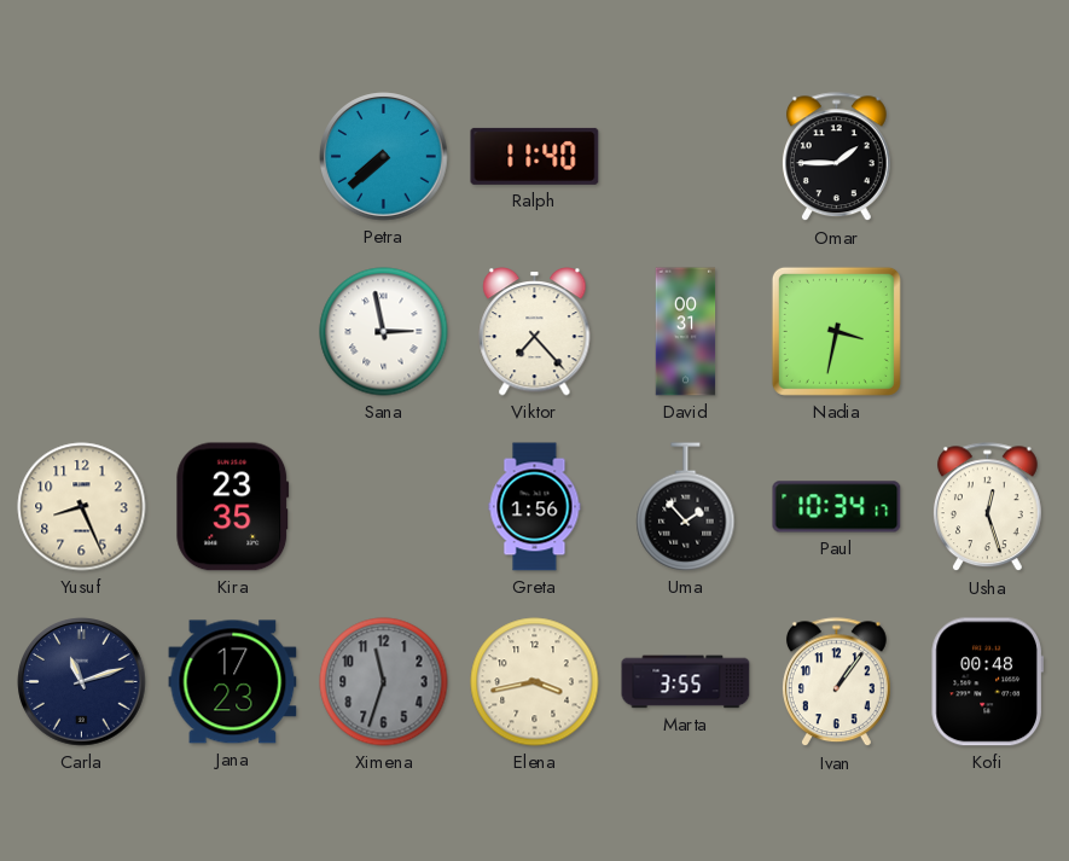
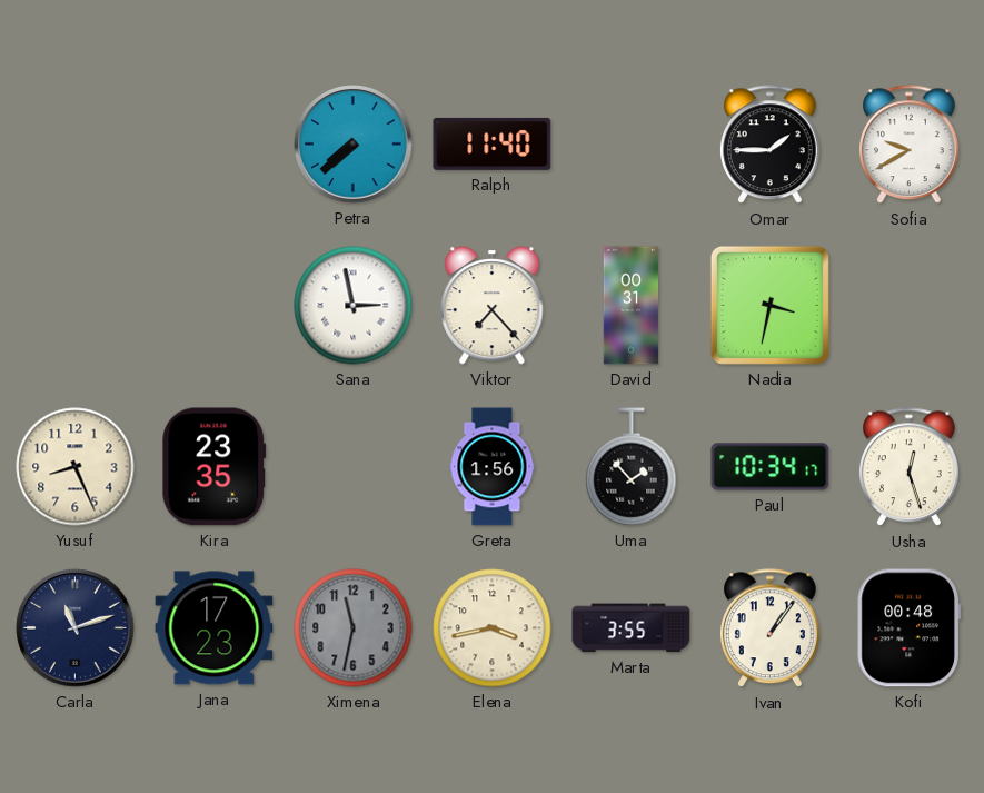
Sofia: none -> 9:40
Ximena: 11:33 -> 11:32
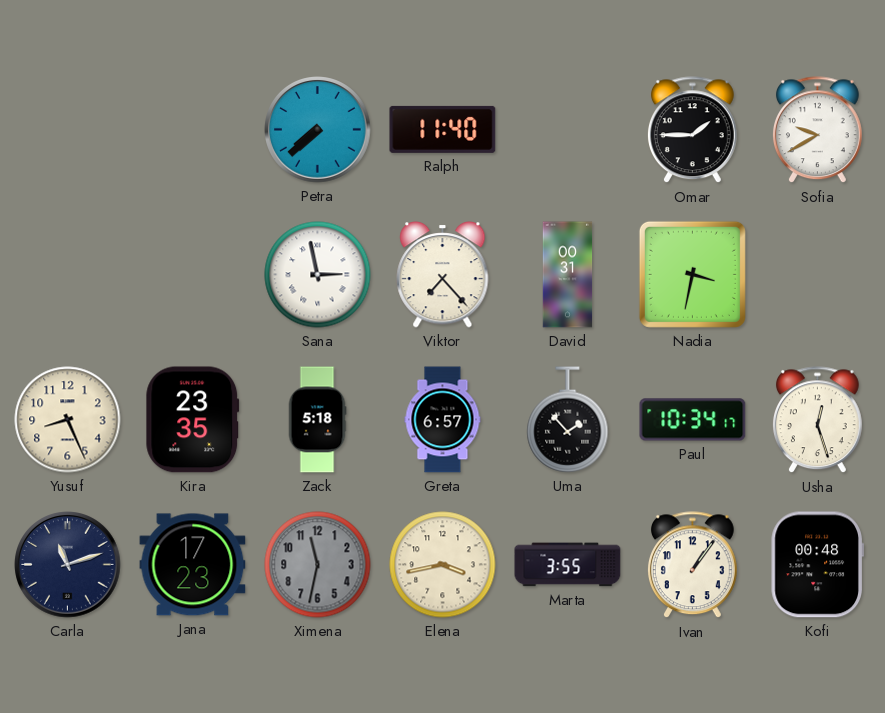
Zack: none -> 5:18
Greta: 1:56 -> 6:57
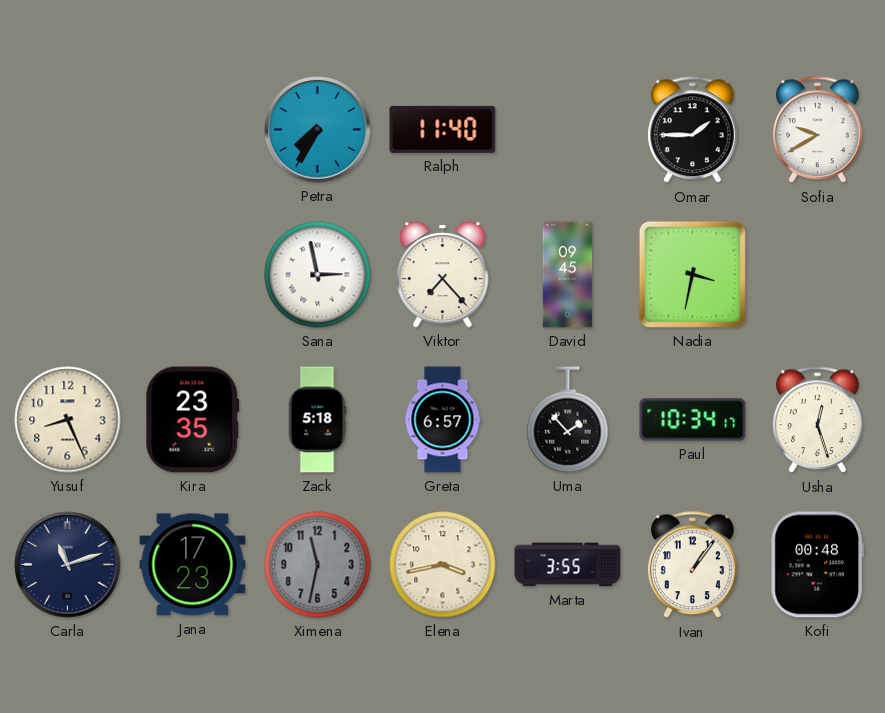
Petra: 7:38 -> 7:35
David: 00:31 -> 09:45
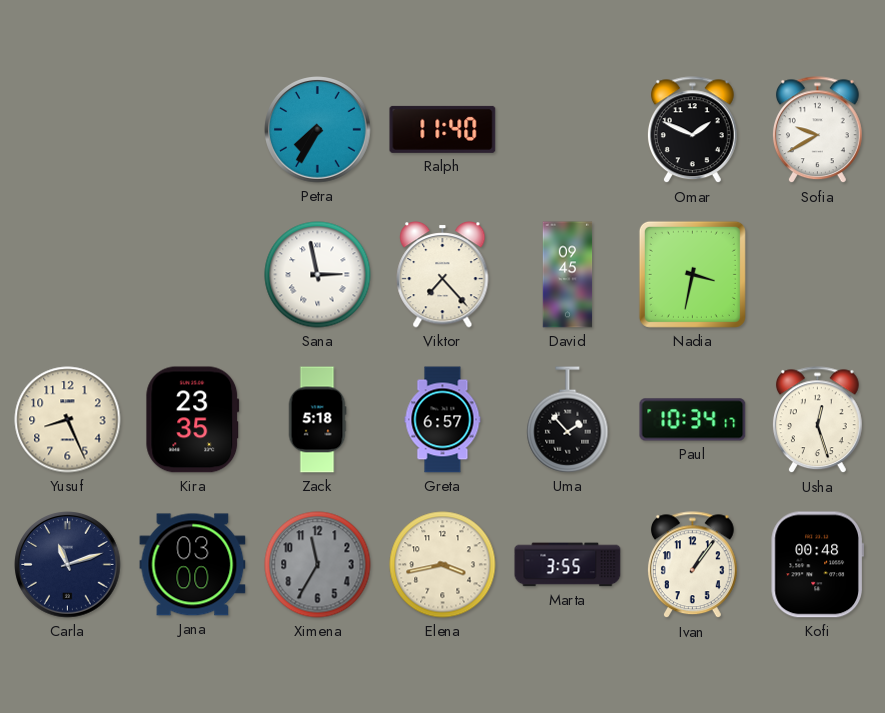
Omar: 1:45 -> 1:49
Jana: 17:23 -> 03:00
Ximena: 11:32 -> 11:35
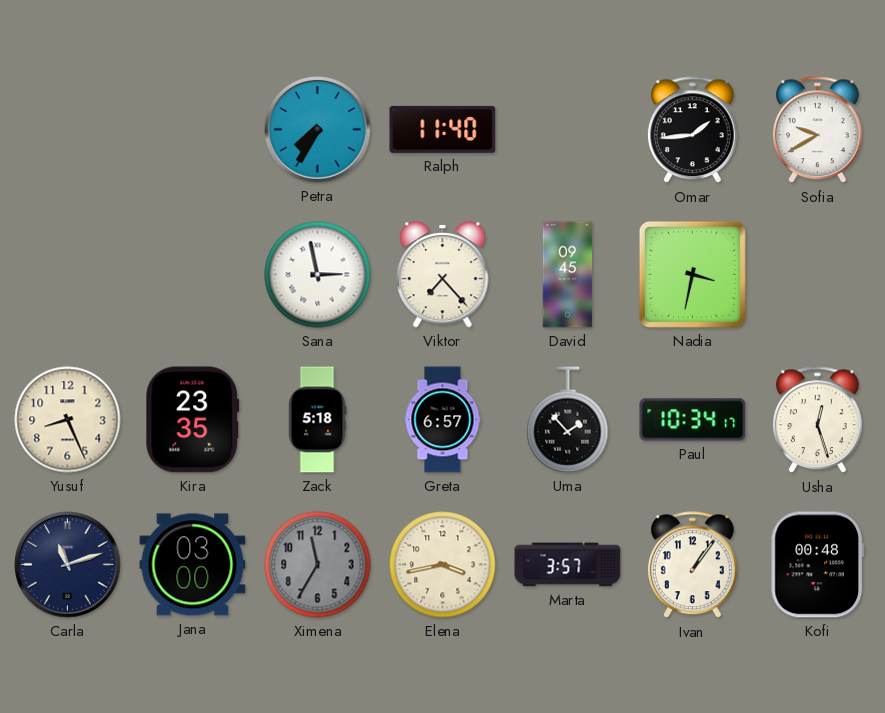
Omar: 1:49 -> 1:44
Marta: 3:55 -> 3:57
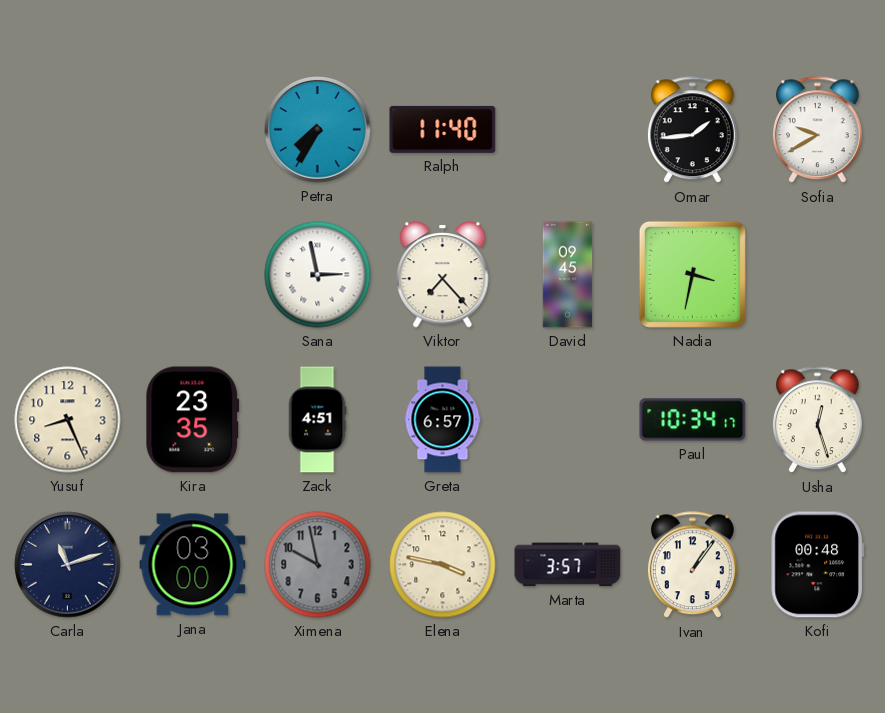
Zack: 5:18 -> 4:51
Uma: 1:53 -> none
Ximena: 11:35 -> 9:58
Elena: 3:43 -> 3:47
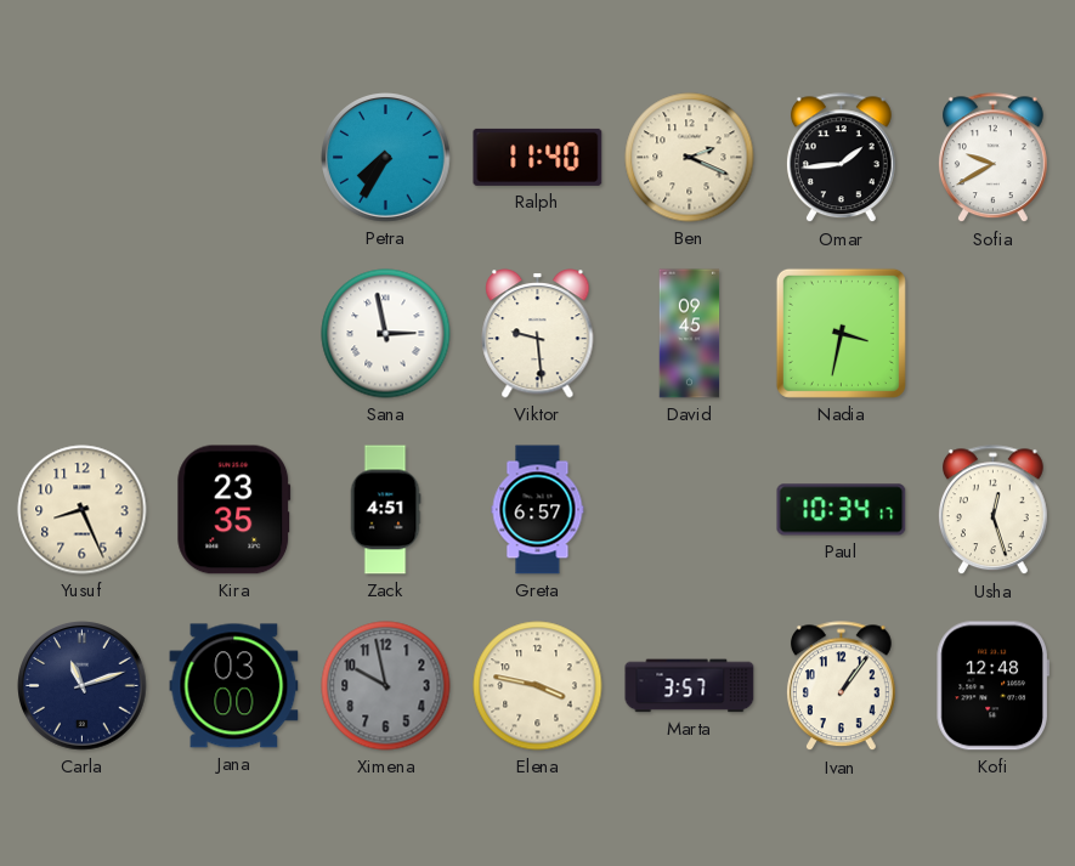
Ben: none -> 2:19
Viktor: 7:23 -> 9:29
Kofi: 00:48 -> 12:48
